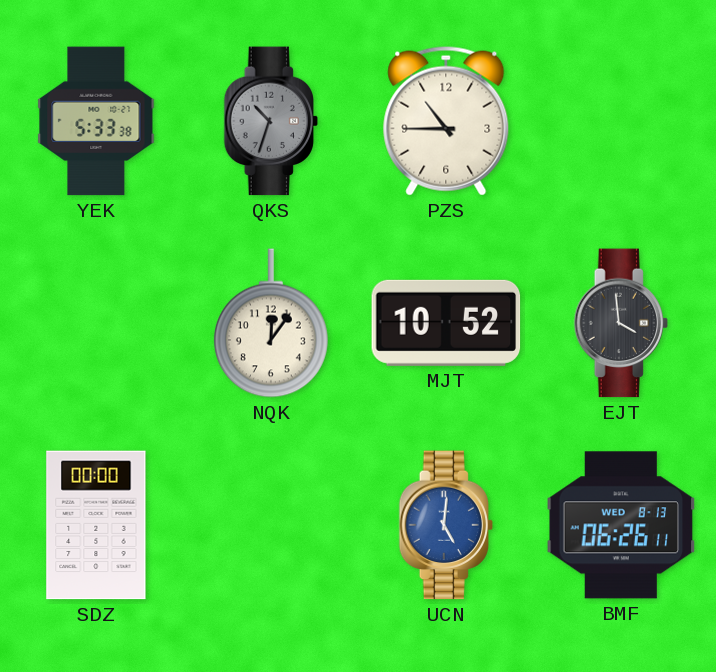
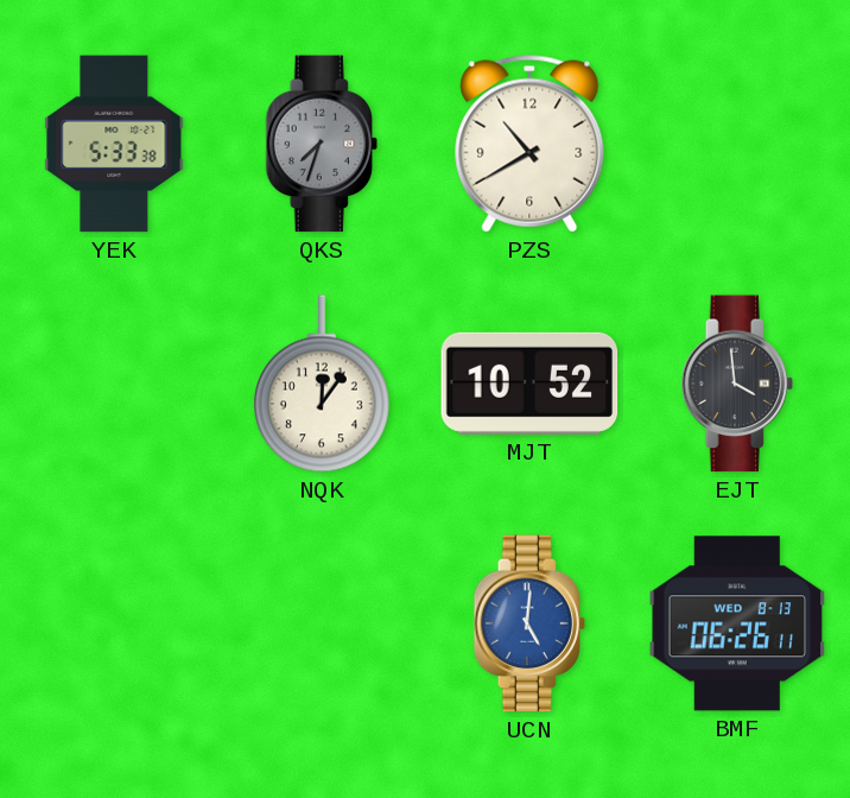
QKS: 10:33 -> 7:33
PZS: 10:45 -> 10:40
SDZ: 00:00 -> none
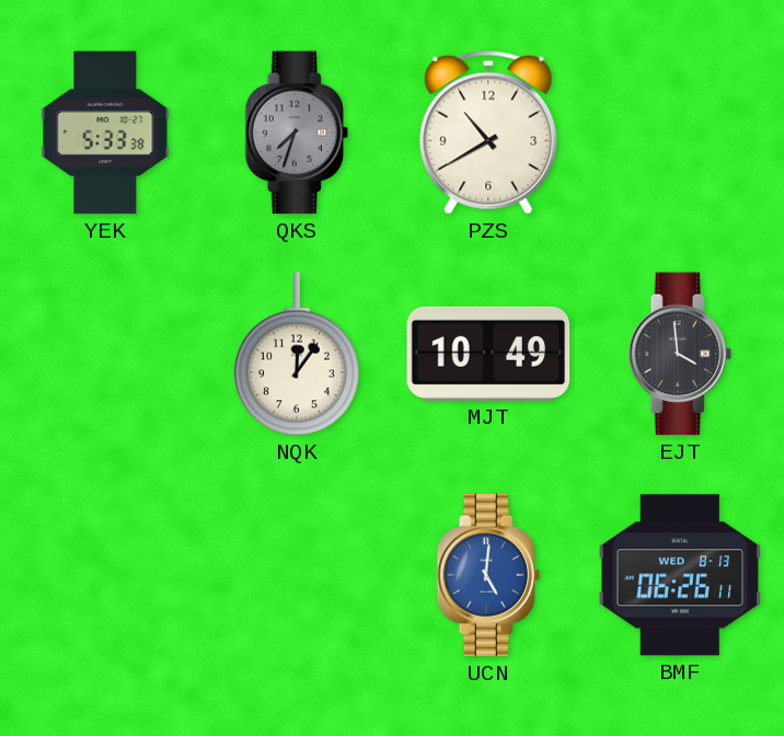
MJT: 10:52 -> 10:49
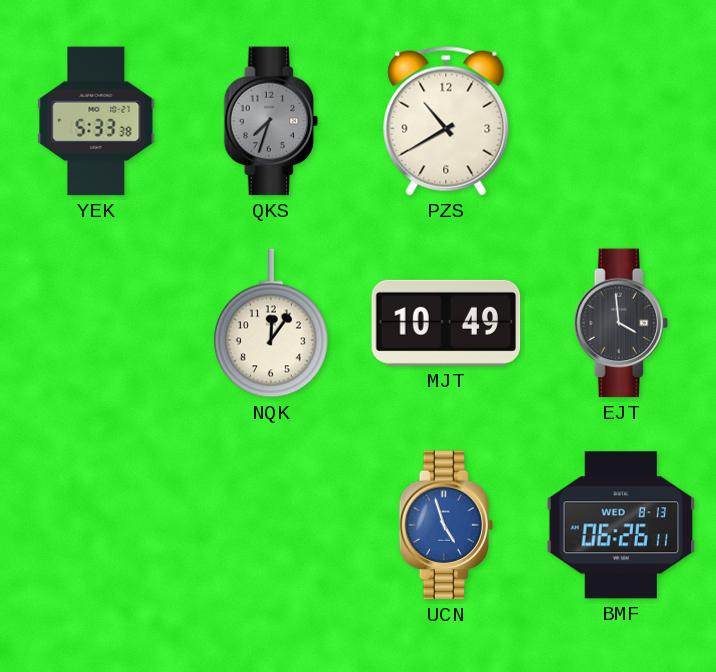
UCN: 5:01 -> 4:57
